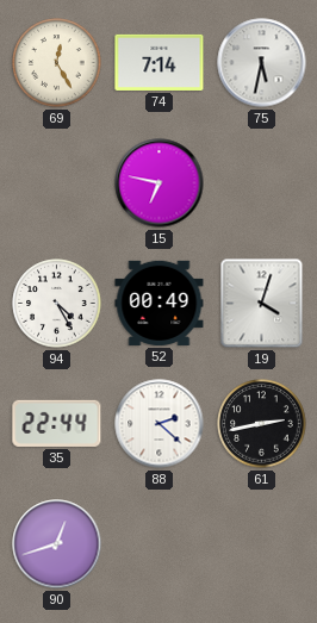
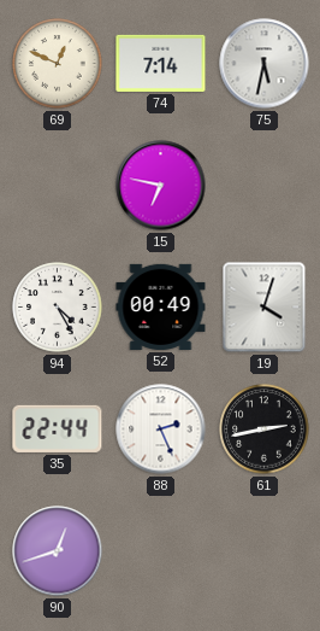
69: 12:25 -> 12:49
88: 2:22 -> 2:26
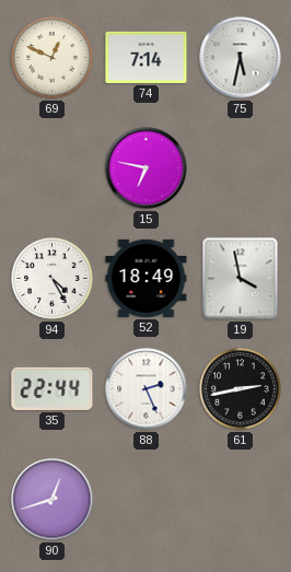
52: 00:49 -> 18:49
19: 4:03 -> 3:58
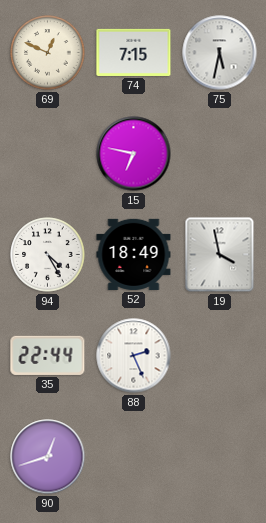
74: 7:14 -> 7:15
61: 2:43 -> none
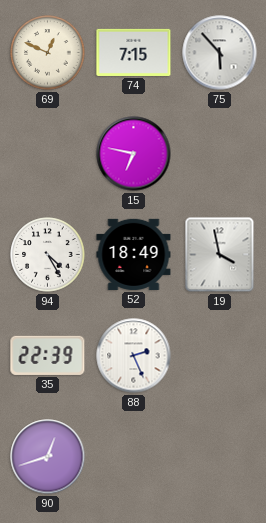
75: 5:32 -> 5:53
35: 22:44 -> 22:39
